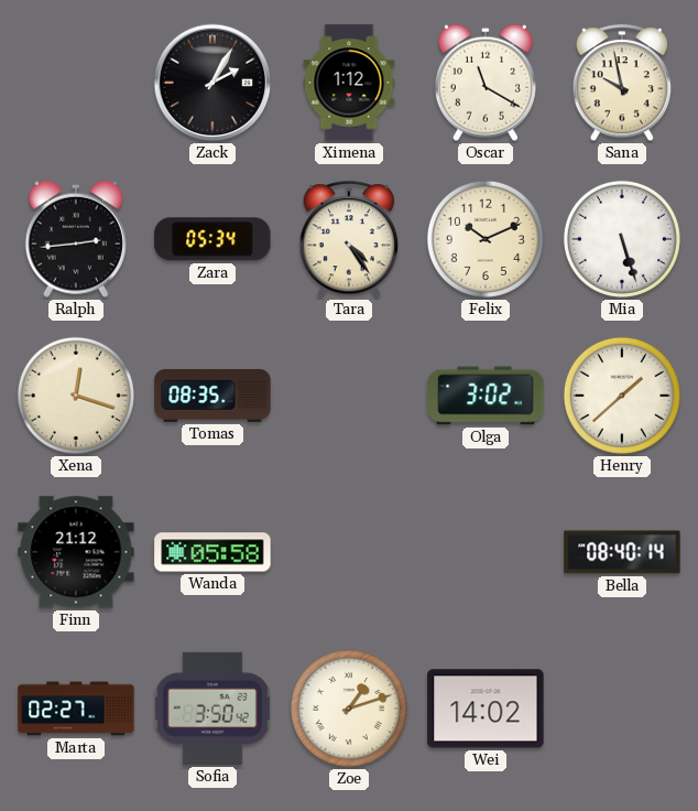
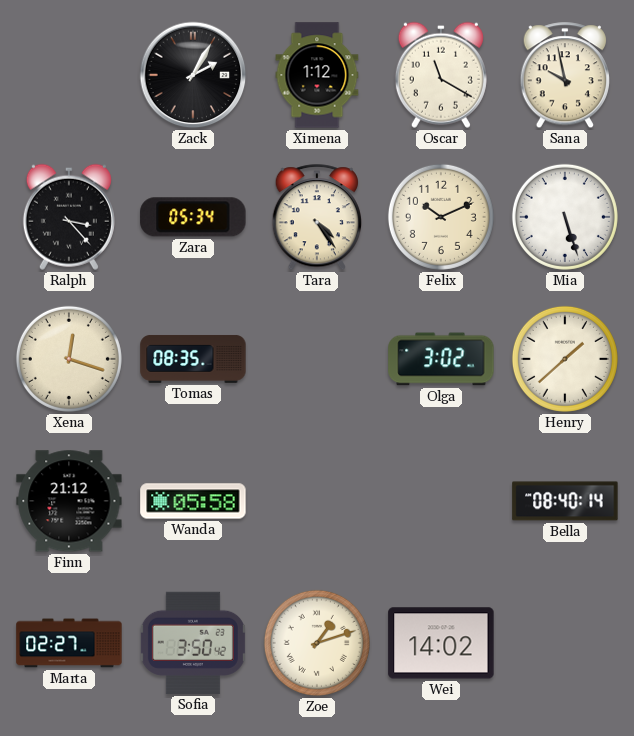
Ralph: 2:44 -> 3:23
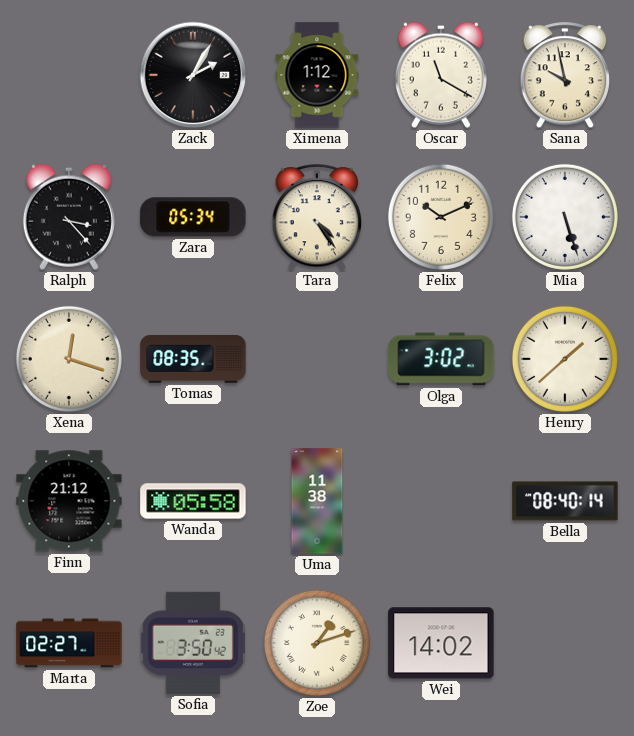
Uma: none -> 11:38
